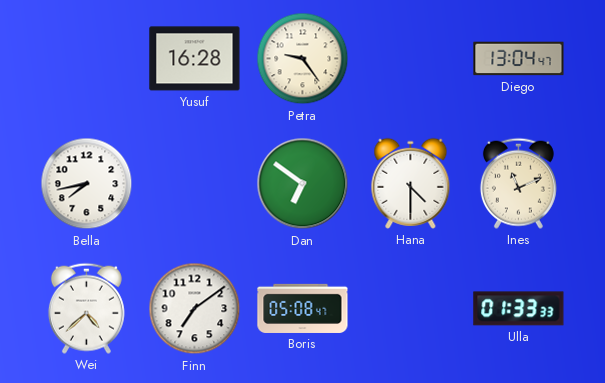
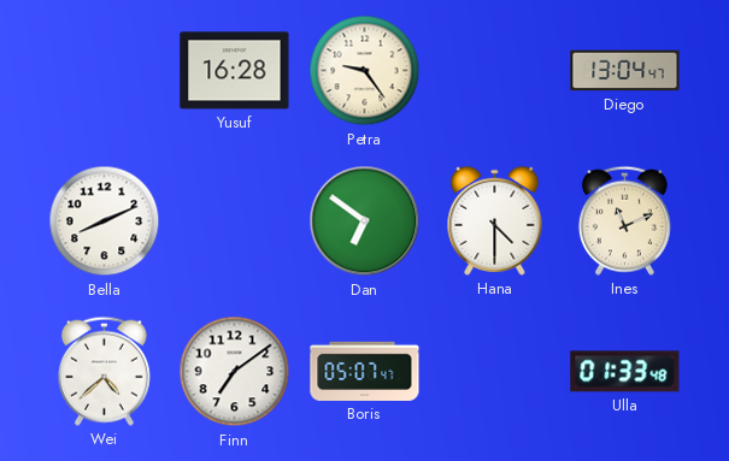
Bella: 7:43 -> 8:11
Boris: 05:08 -> 05:07
Ulla: 01:33:33 -> 01:33:48
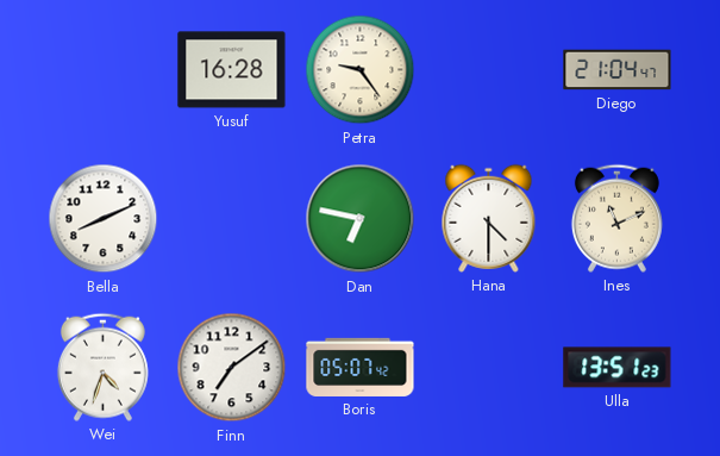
Diego: 13:04 -> 21:04
Dan: 6:51 -> 6:47
Wei: 4:38 -> 4:33
Boris: 05:07:47 -> 05:07:42
Ulla: 01:33 -> 13:51
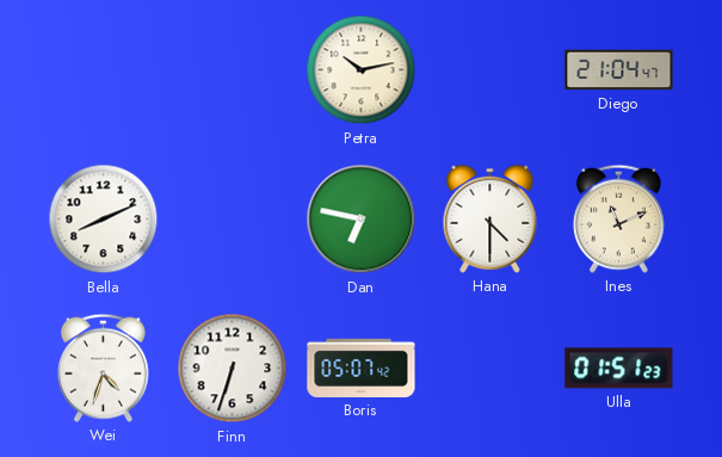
Yusuf: 16:28 -> none
Petra: 9:24 -> 10:13
Finn: 7:09 -> 6:33
Ulla: 13:51 -> 01:51
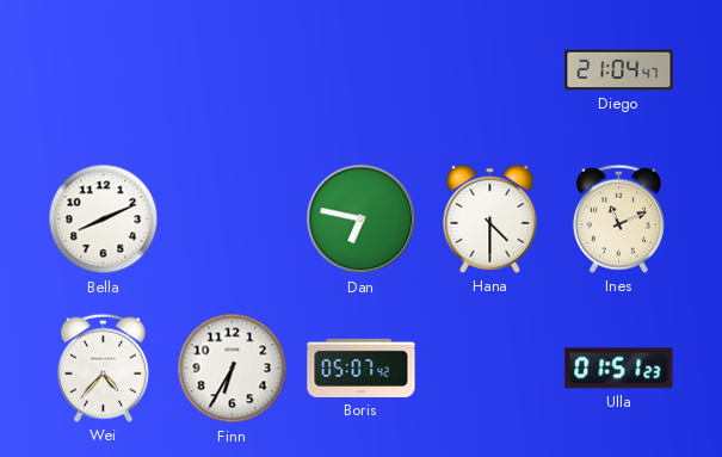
Petra: 10:13 -> none
Wei: 4:33 -> 4:37
Finn: 6:33 -> 6:35
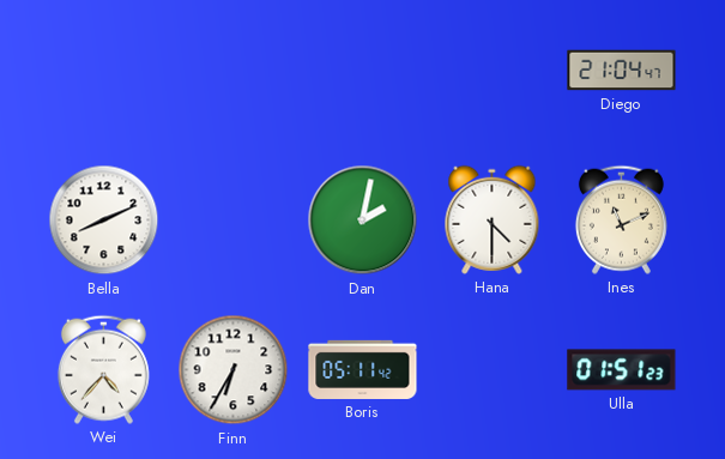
Dan: 6:47 -> 2:02
Boris: 05:07 -> 05:11
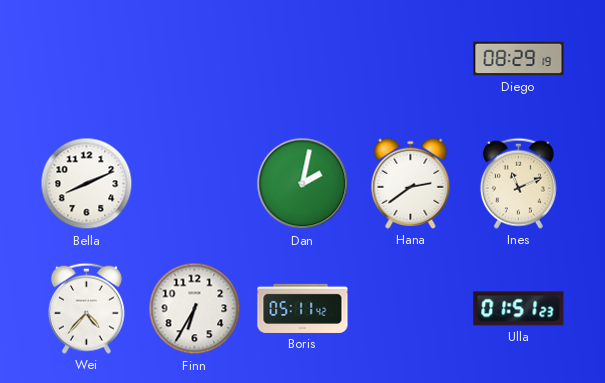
Diego: 21:04 -> 08:29
Hana: 4:30 -> 2:39
